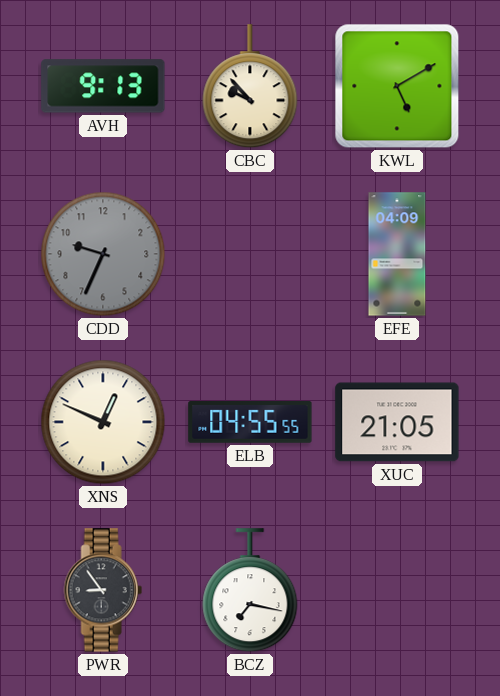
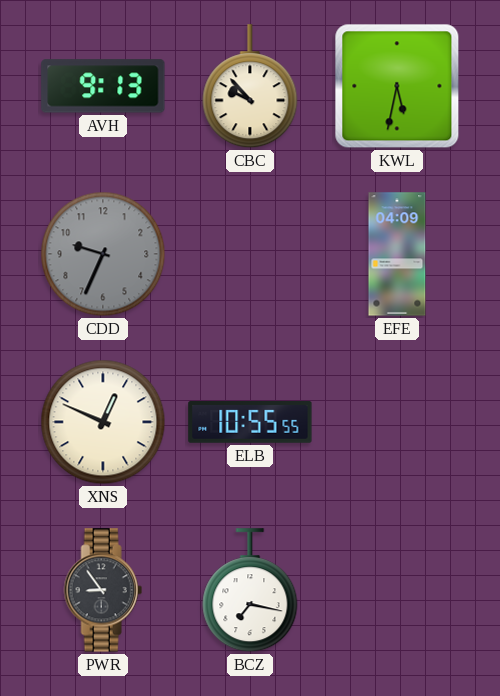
KWL: 5:10 -> 5:32
ELB: 04:55 -> 10:55
XUC: 21:05 -> none
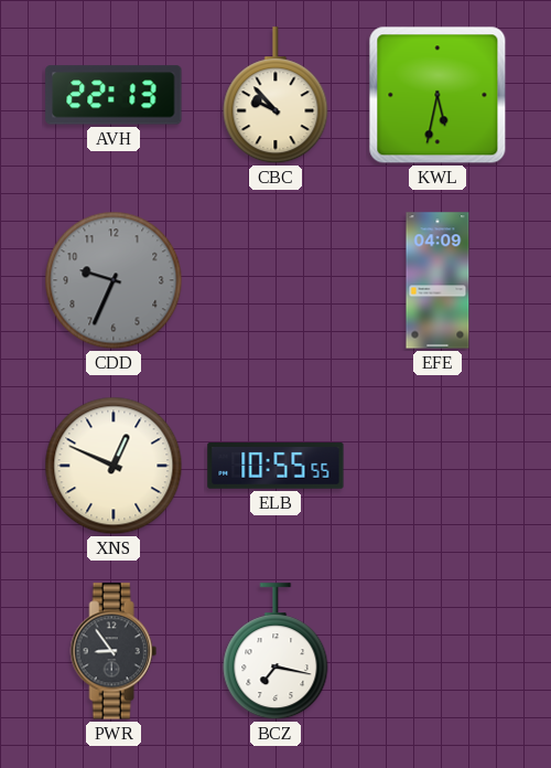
AVH: 9:13 -> 22:13
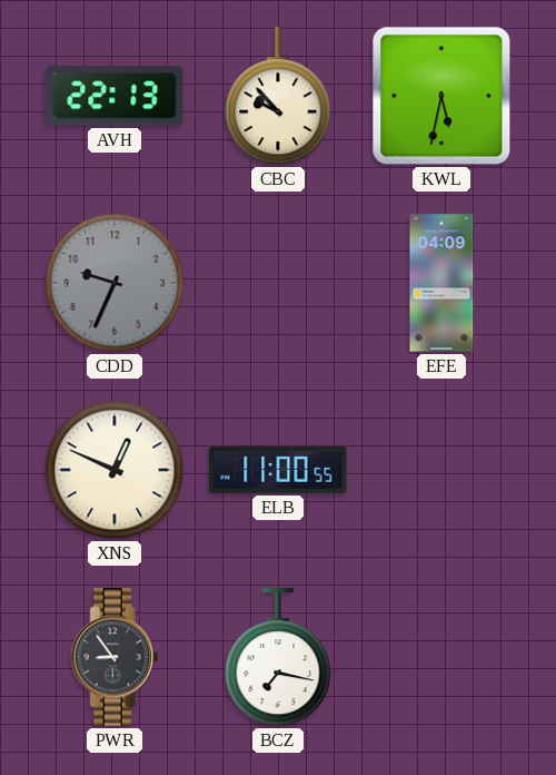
ELB: 10:55 -> 11:00
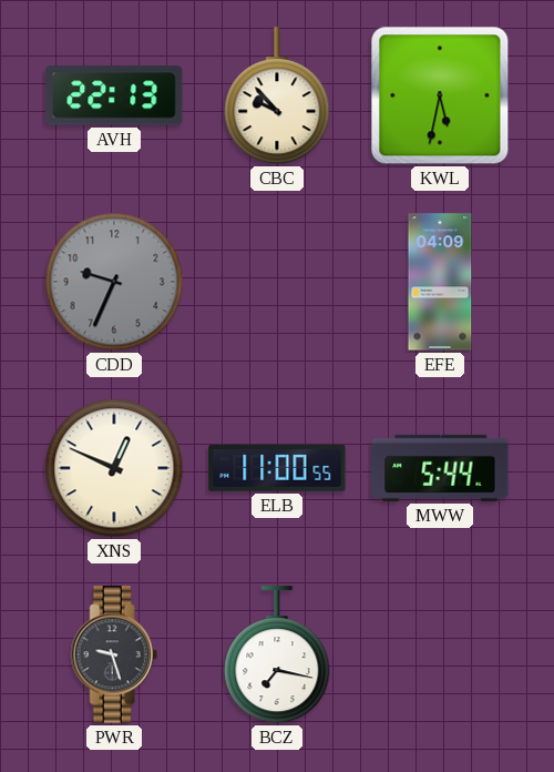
MWW: none -> 5:44
PWR: 8:54 -> 9:27
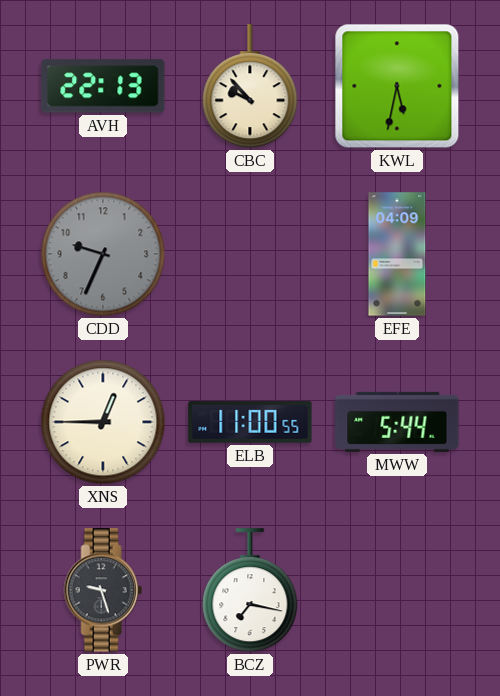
XNS: 12:49 -> 12:45
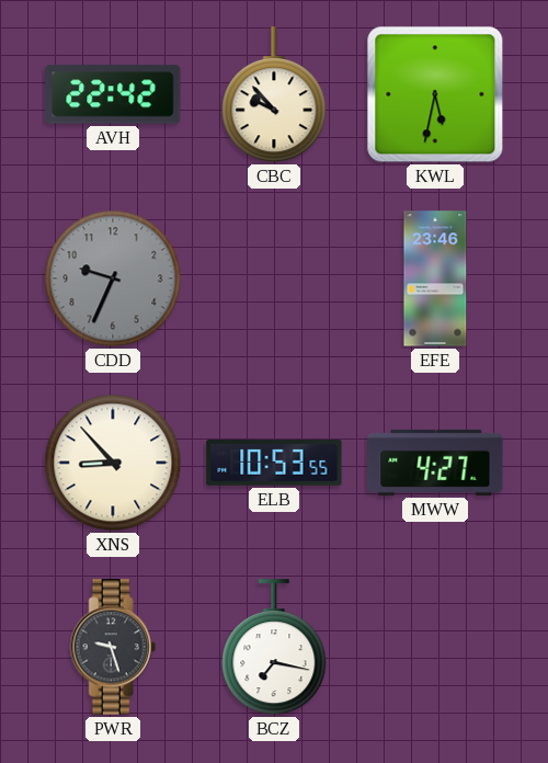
AVH: 22:13 -> 22:42
EFE: 04:09 -> 23:46
XNS: 12:45 -> 8:53
ELB: 11:00 -> 10:53
MWW: 5:44 -> 4:27
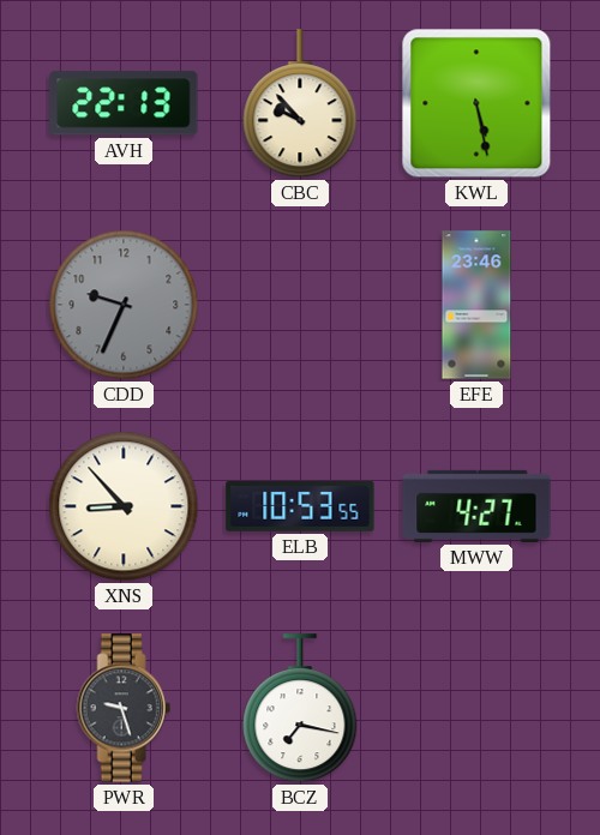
AVH: 22:42 -> 22:13
KWL: 5:32 -> 5:28
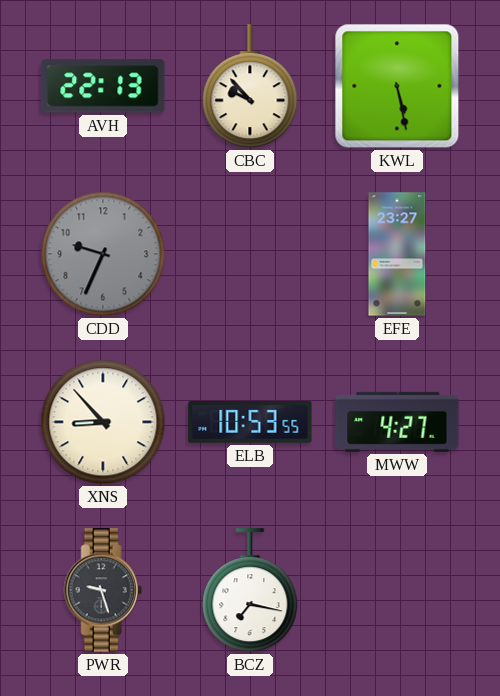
EFE: 23:46 -> 23:27
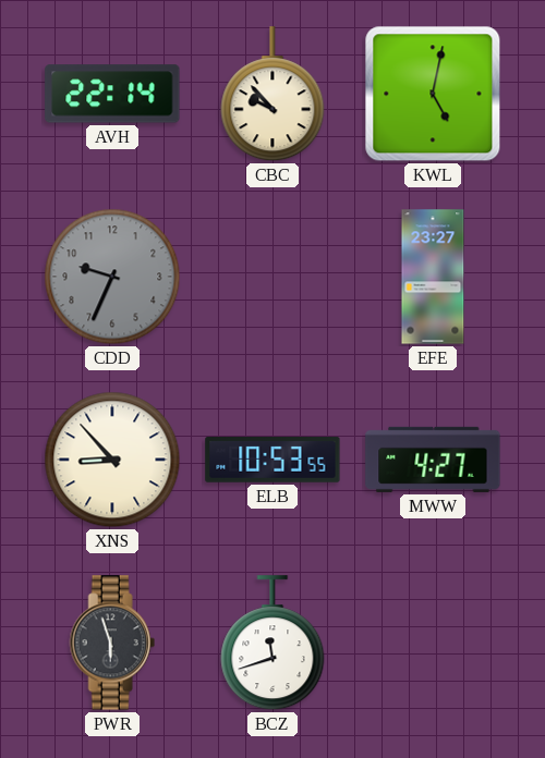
AVH: 22:13 -> 22:14
KWL: 5:28 -> 5:02
PWR: 9:27 -> 5:57
BCZ: 7:17 -> 11:42
